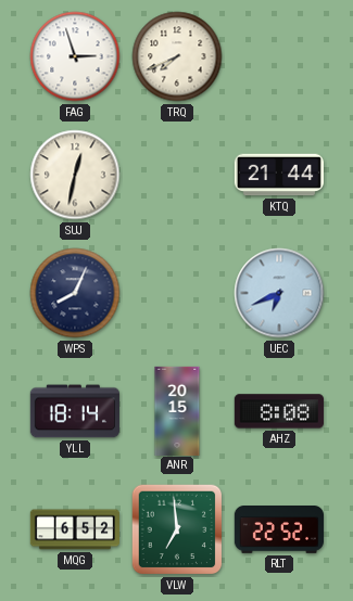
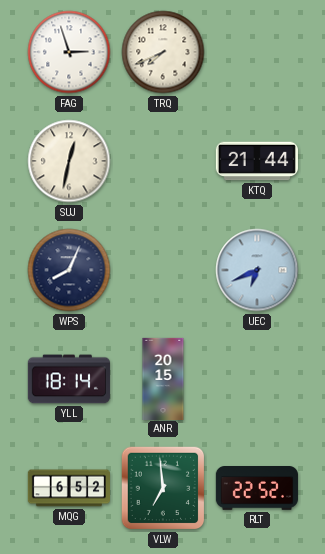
AHZ: 8:08 -> none
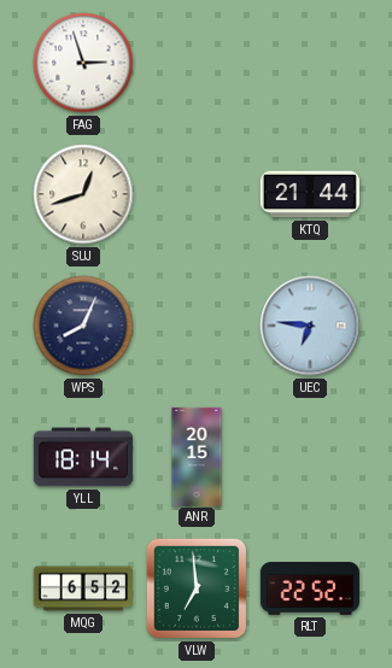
TRQ: 7:41 -> none
SUJ: 12:32 -> 12:42
UEC: 6:41 -> 6:46
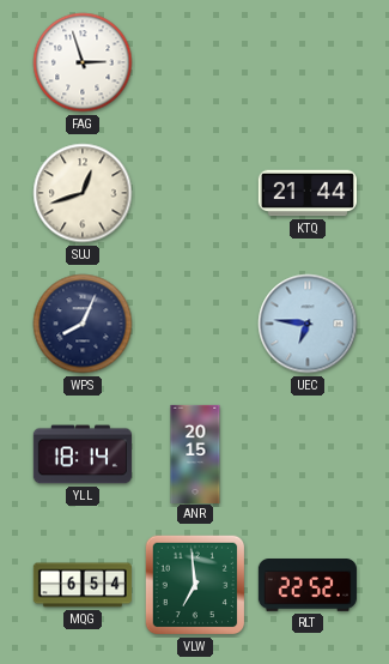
MQG: 6:52 -> 6:54
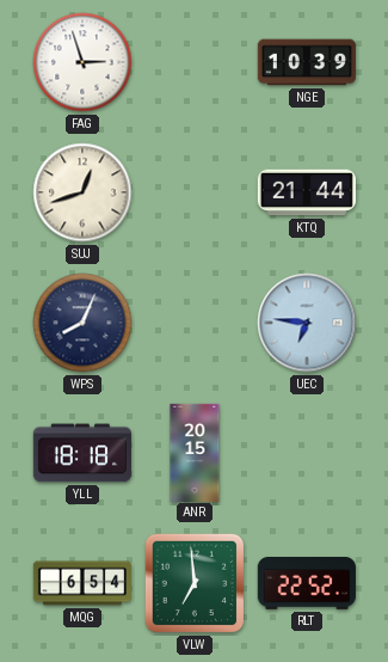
NGE: none -> 10:39
YLL: 18:14 -> 18:18
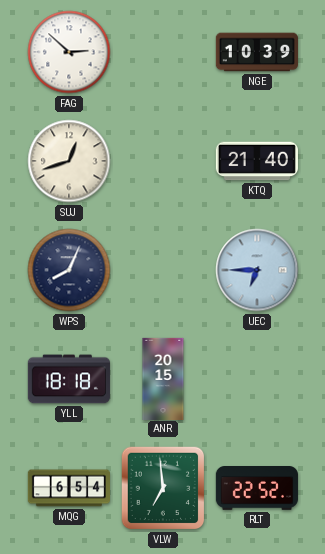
FAG: 2:57 -> 2:52
KTQ: 21:44 -> 21:40
UEC: 6:46 -> 6:45
